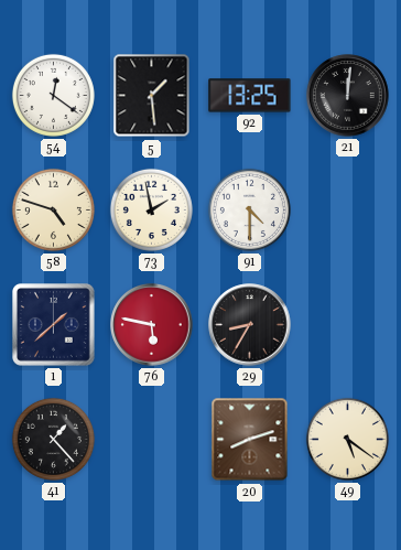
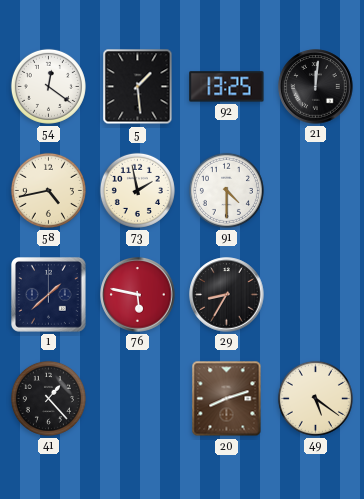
58: 4:48 -> 4:43
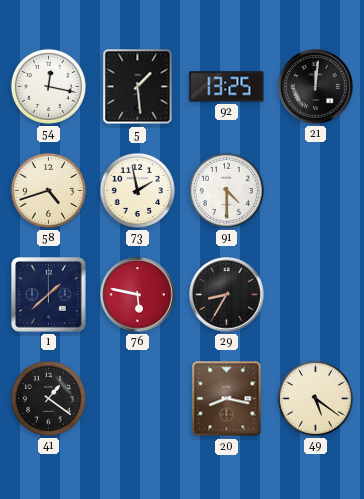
54: 12:21 -> 12:17
58: 4:43 -> 4:42
41: 1:23 -> 1:21
20: 8:12 -> 8:17
